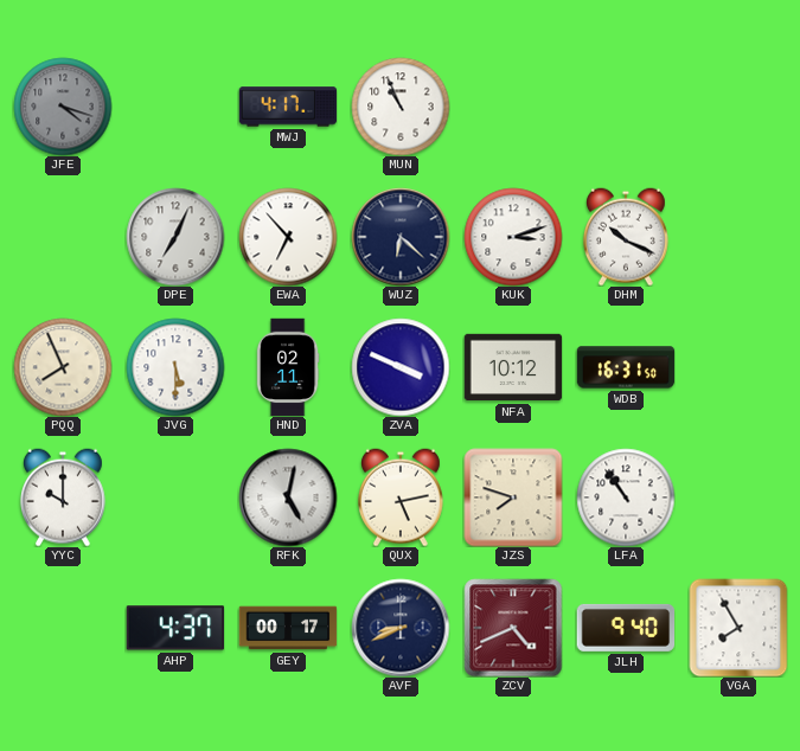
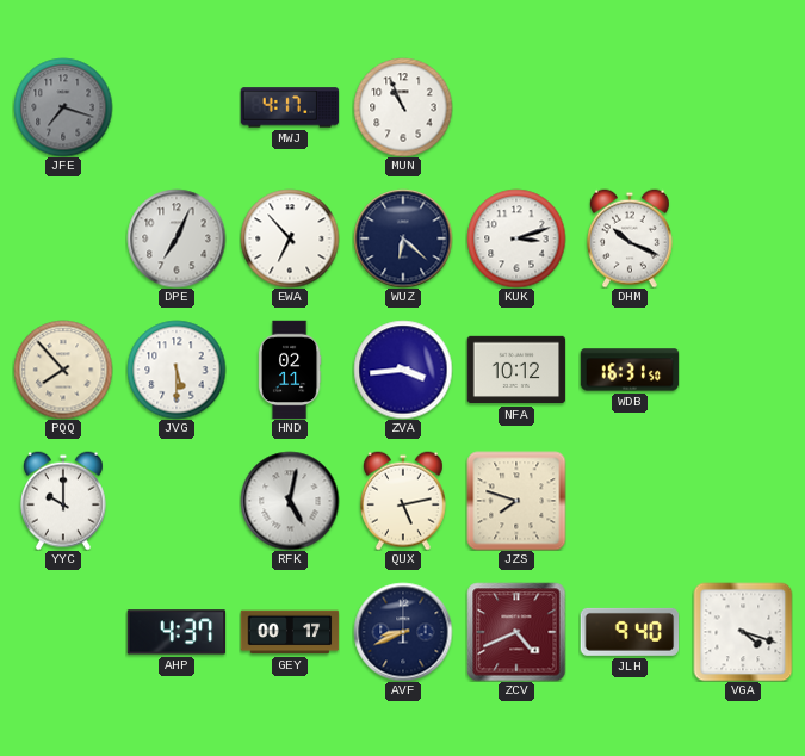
JFE: 4:18 -> 7:18
PQQ: 7:56 -> 7:53
ZVA: 3:49 -> 3:44
LFA: 10:54 -> none
VGA: 7:55 -> 4:18
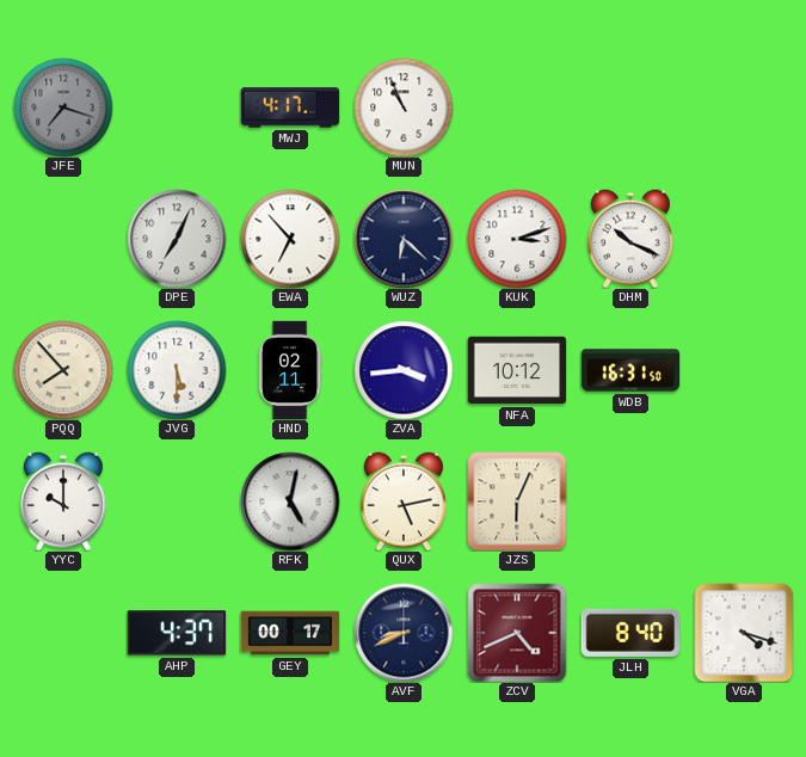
JZS: 7:48 -> 6:04
JLH: 9:40 -> 8:40
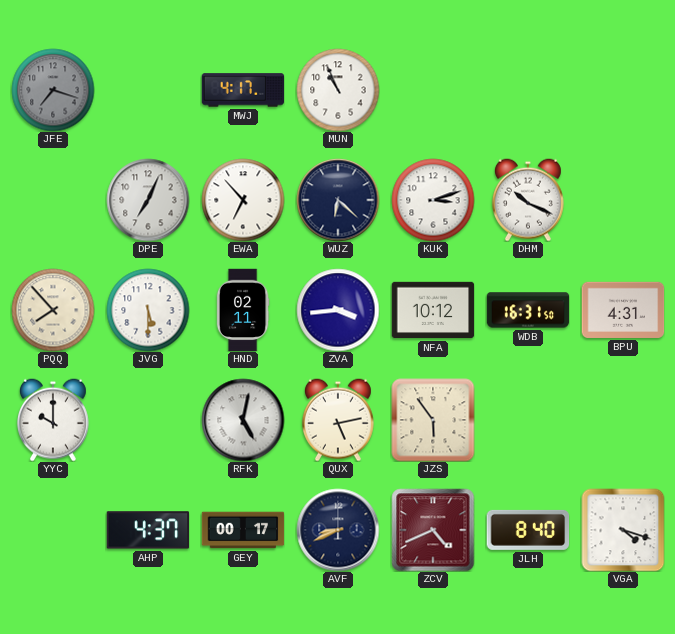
BPU: none -> 4:31
JZS: 6:04 -> 5:54
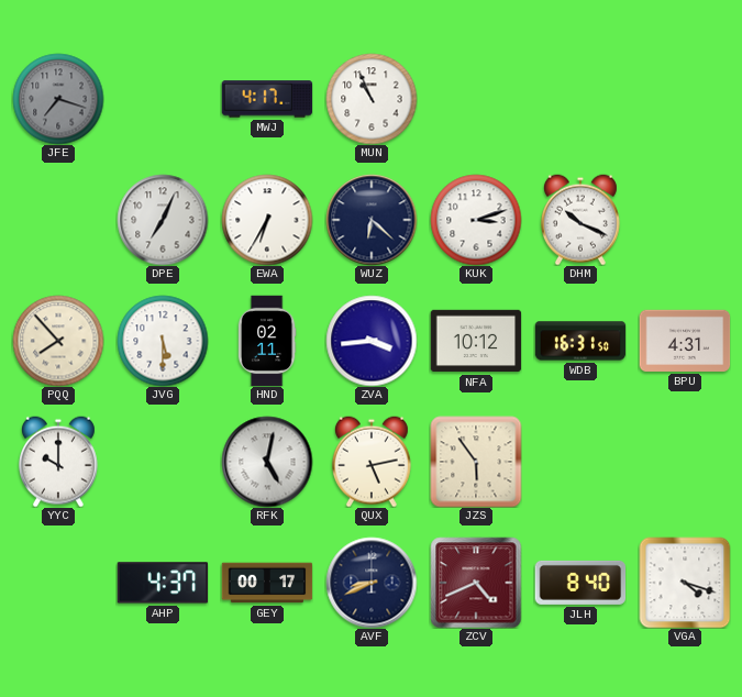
EWA: 6:53 -> 6:35
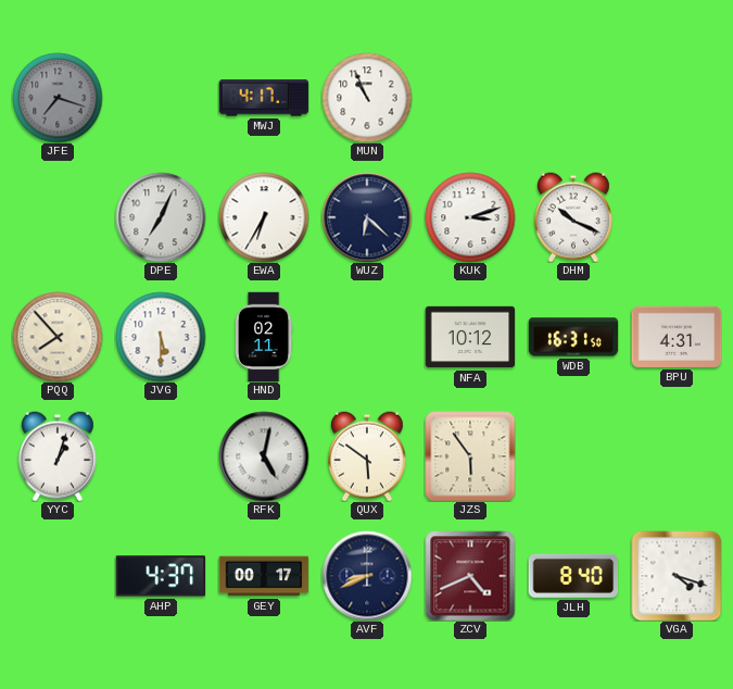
ZVA: 3:44 -> none
YYC: 10:00 -> 1:03
QUX: 5:13 -> 5:51
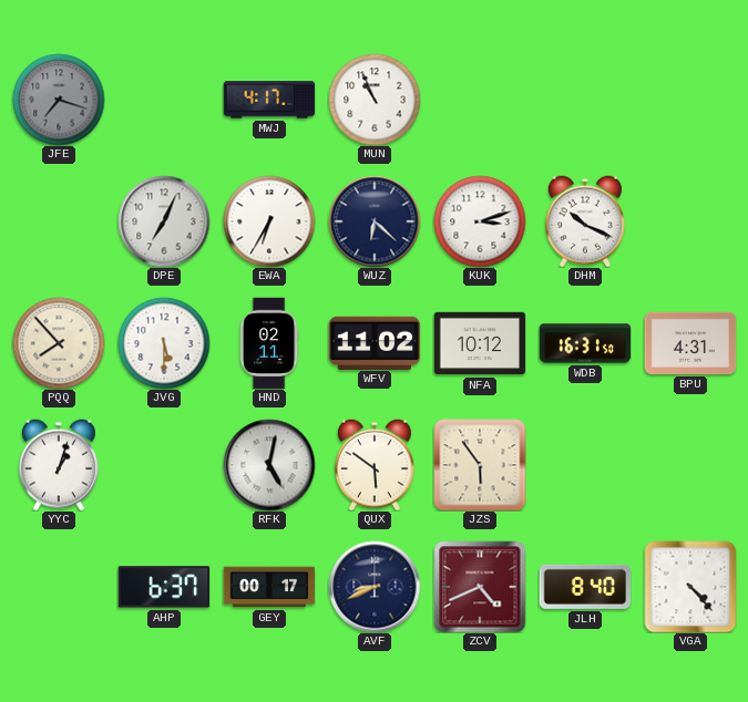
WFV: none -> 11:02
AHP: 4:37 -> 6:37
VGA: 4:18 -> 4:23
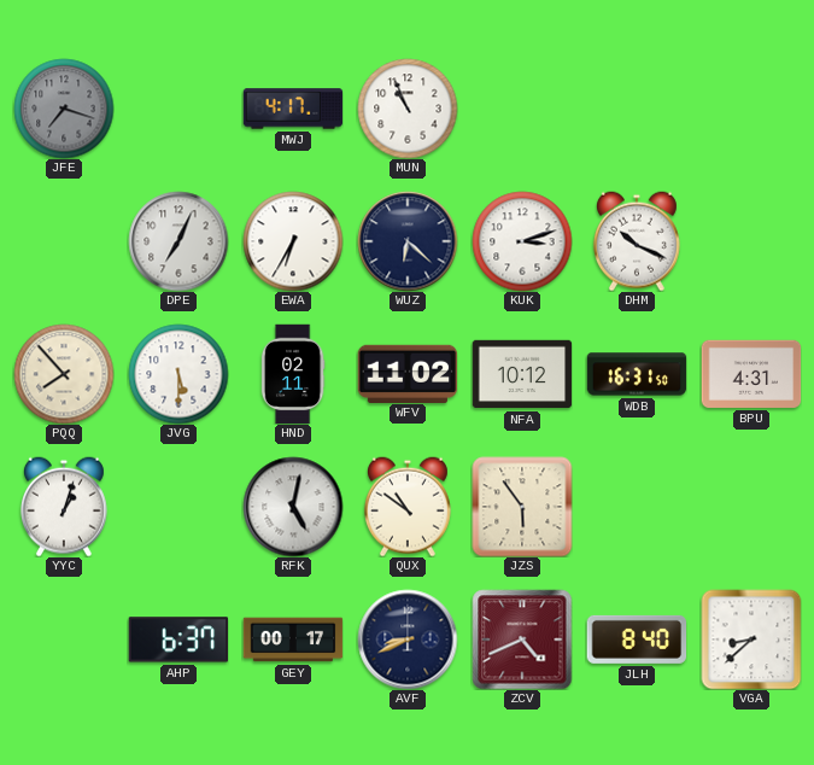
QUX: 5:51 -> 10:51
VGA: 4:23 -> 8:38
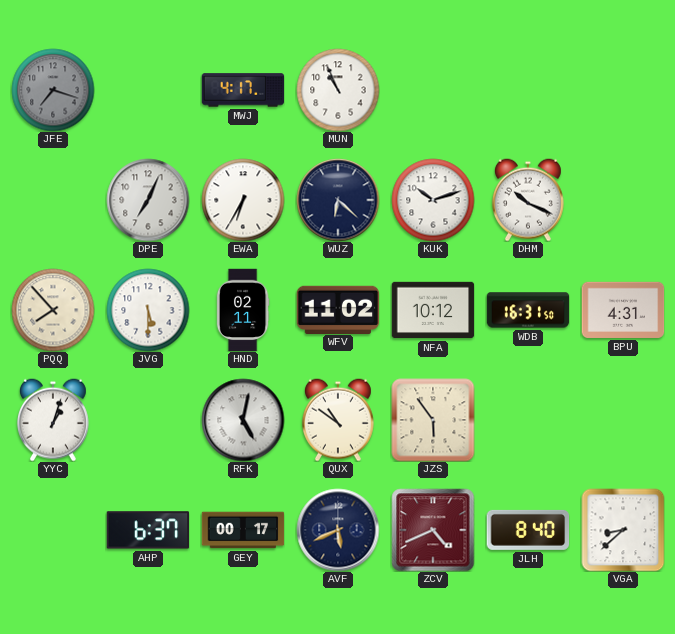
KUK: 3:12 -> 10:12
AVF: 8:41 -> 5:41
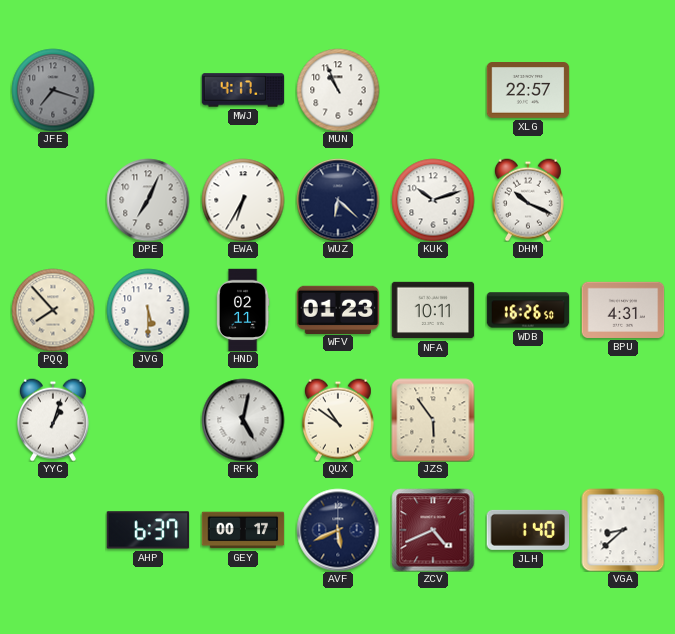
XLG: none -> 22:57
WFV: 11:02 -> 01:23
NFA: 10:12 -> 10:11
WDB: 16:31 -> 16:26
JLH: 8:40 -> 1:40
